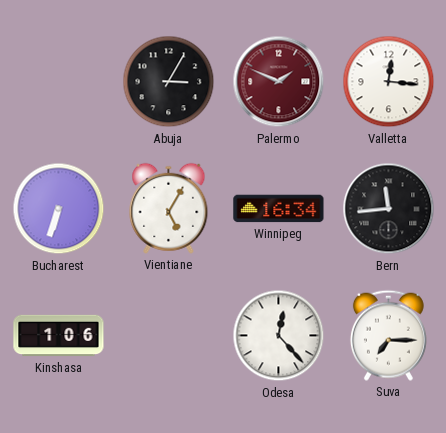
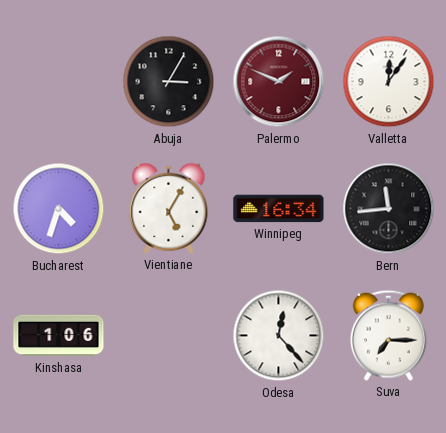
Valletta: 12:16 -> 12:06
Bucharest: 6:33 -> 4:33
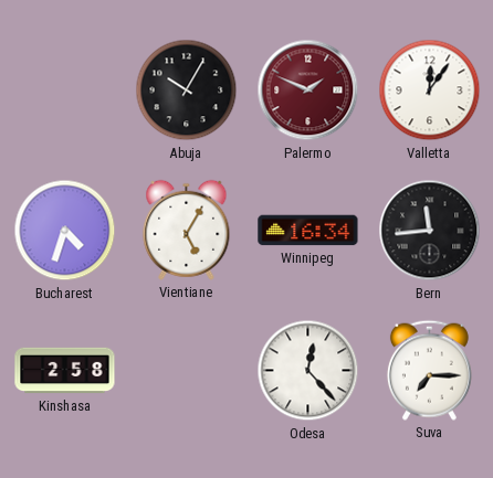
Abuja: 3:05 -> 10:05
Kinshasa: 1:06 -> 2:58
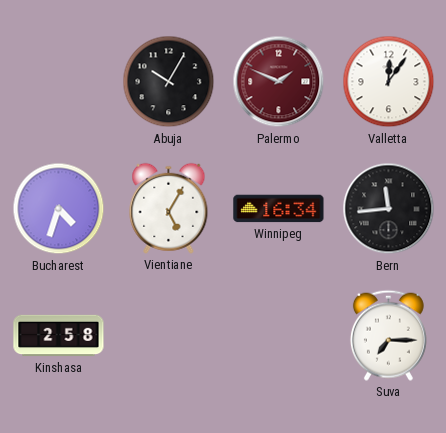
Odesa: 12:23 -> none
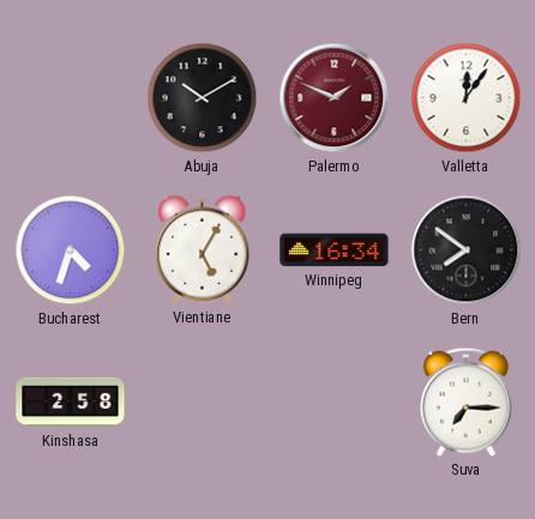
Abuja: 10:05 -> 10:10
Bern: 11:44 -> 7:51
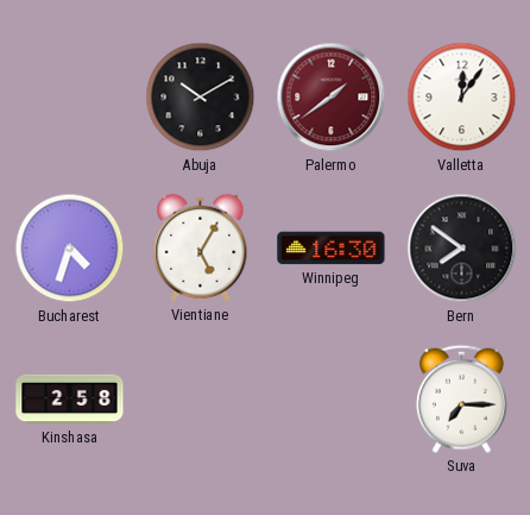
Palermo: 1:49 -> 1:39
Winnipeg: 16:34 -> 16:30
